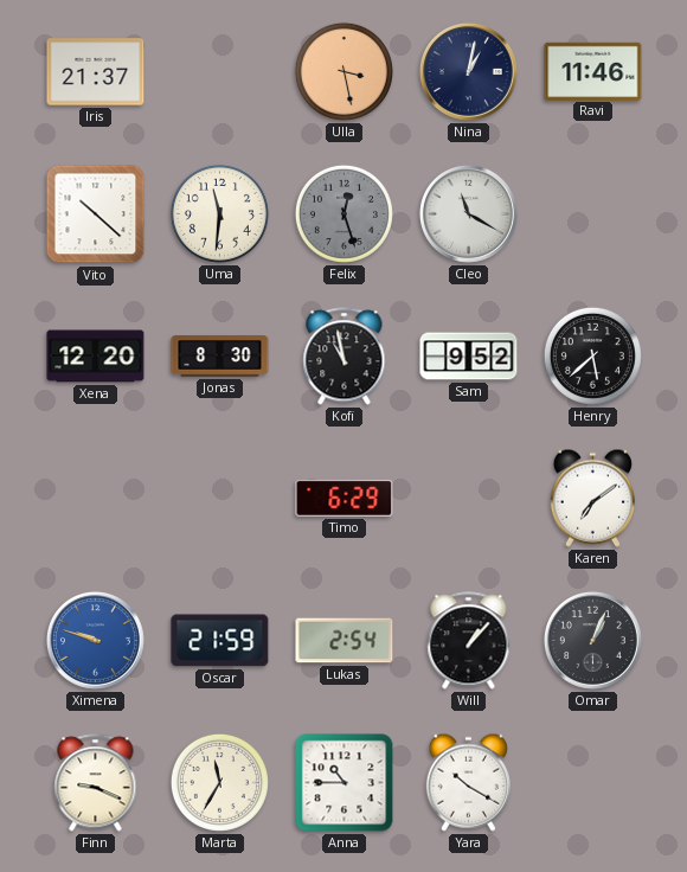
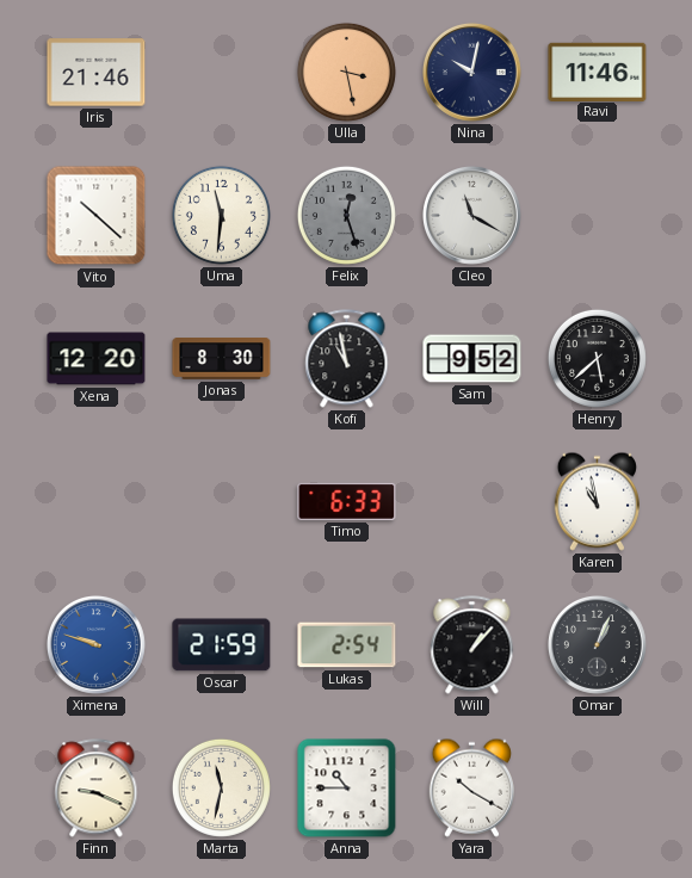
Iris: 21:37 -> 21:46
Nina: 1:02 -> 10:02
Timo: 6:29 -> 6:33
Karen: 7:09 -> 10:58
Marta: 11:35 -> 11:32
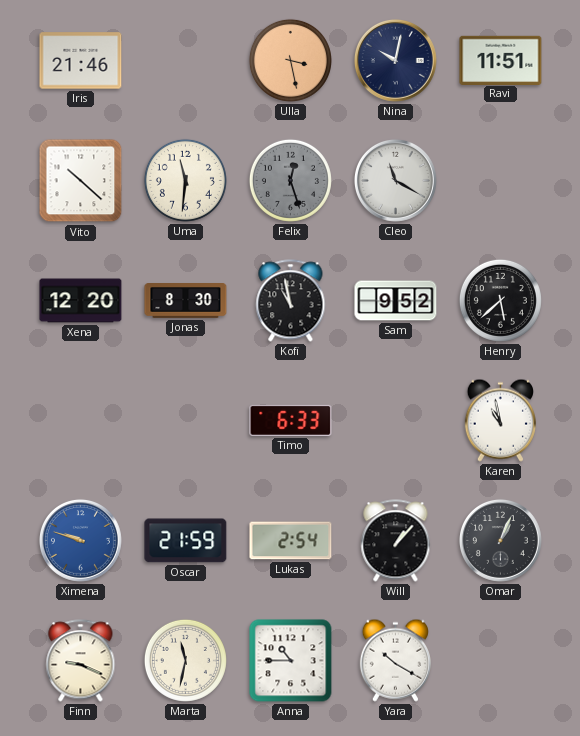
Ravi: 11:46 -> 11:51
